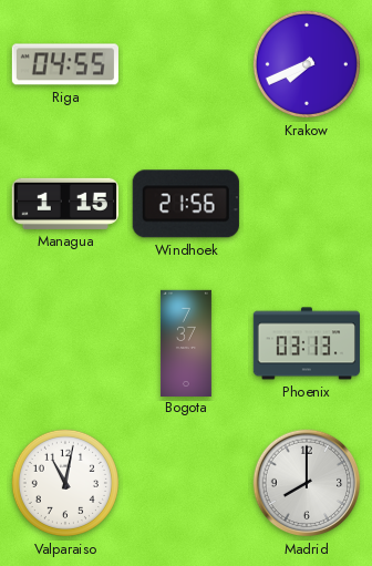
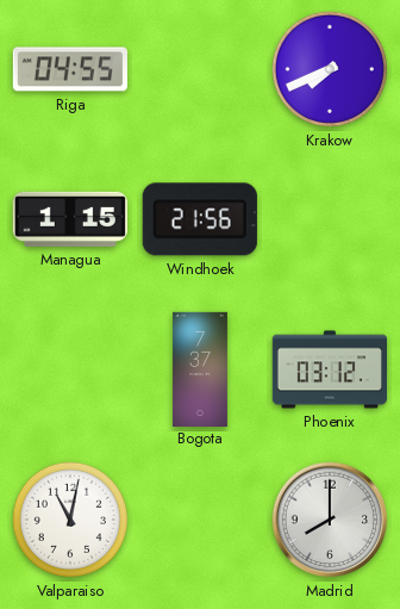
Phoenix: 03:13 -> 03:12
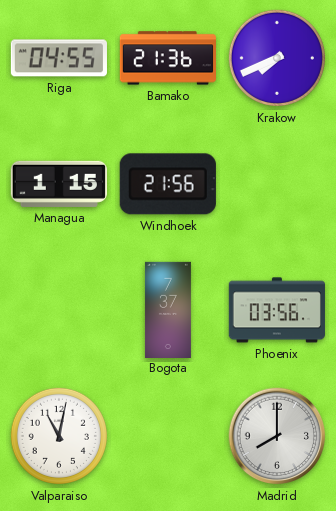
Bamako: none -> 21:36
Phoenix: 03:12 -> 03:56
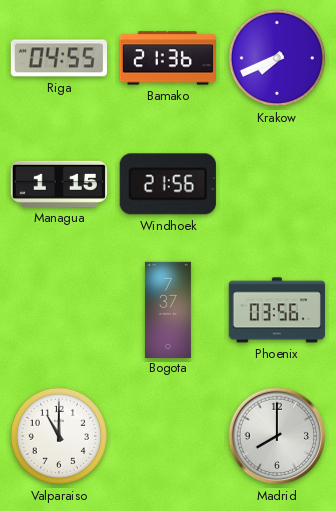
Valparaiso: 11:02 -> 11:00
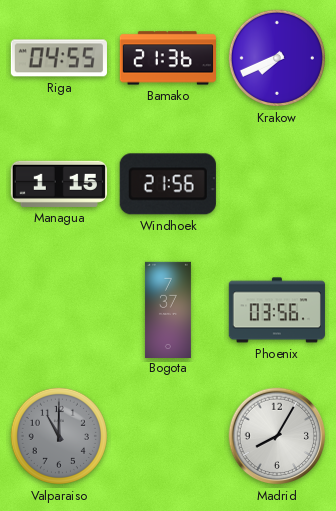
Valparaiso dial: white -> grey
Madrid: 8:00 -> 8:05
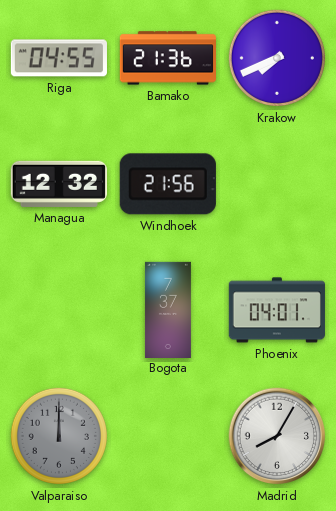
Managua: 1:15 -> 12:32
Phoenix: 03:56 -> 04:01
Valparaiso: 11:00 -> 12:00
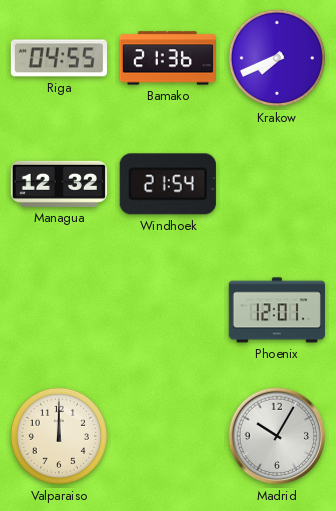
Windhoek: 21:56 -> 21:54
Bogota: 7:37 -> none
Phoenix: 04:01 -> 12:01
Valparaiso dial: grey -> cream
Madrid: 8:05 -> 10:05
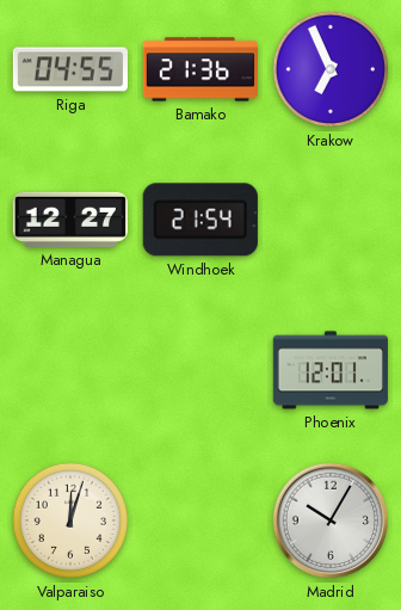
Krakow: 7:41 -> 6:56
Managua: 12:32 -> 12:27
Valparaiso: 12:00 -> 12:03
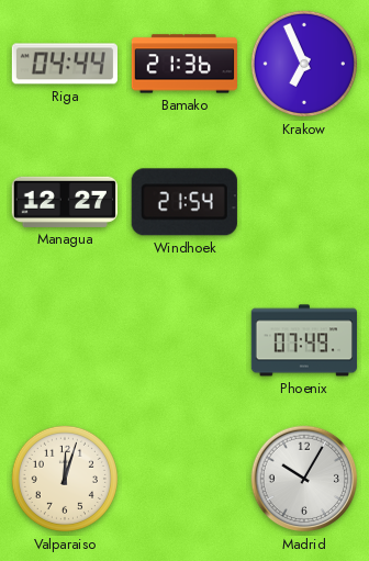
Riga: 04:55 -> 04:44
Phoenix: 12:01 -> 07:49
